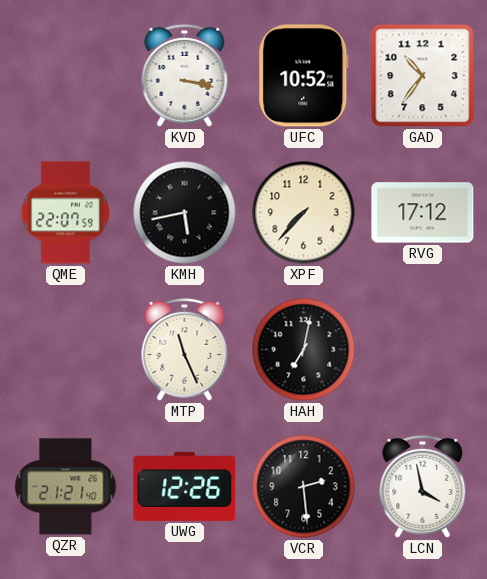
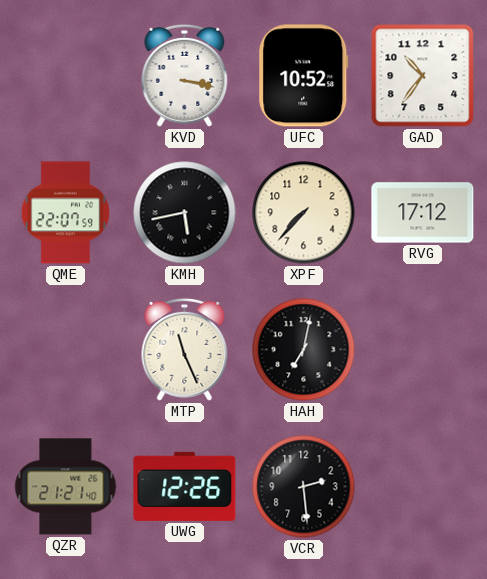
LCN: 3:58 -> none
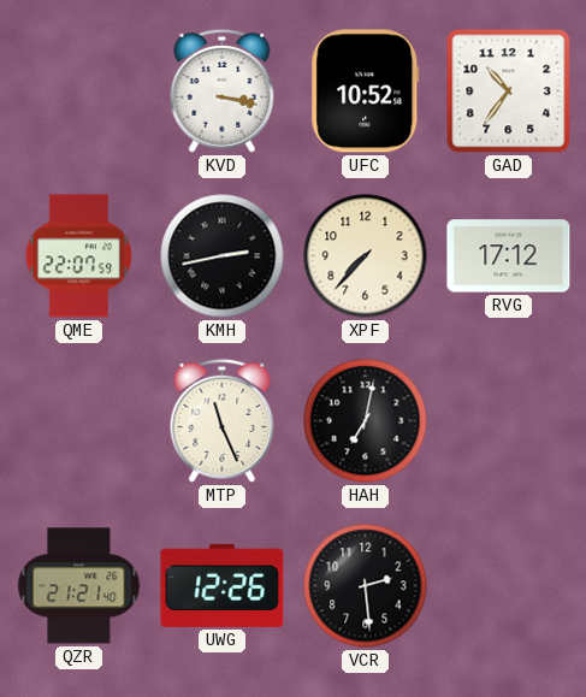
KMH: 5:43 -> 2:43
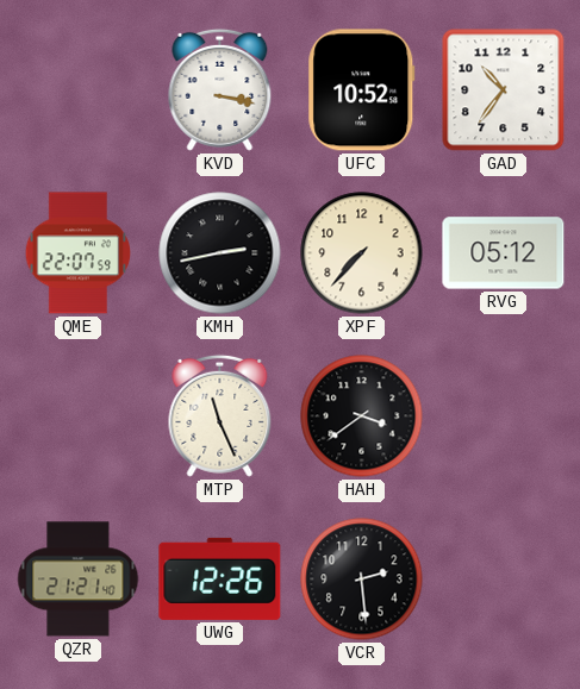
RVG: 17:12 -> 05:12
HAH: 7:02 -> 3:39
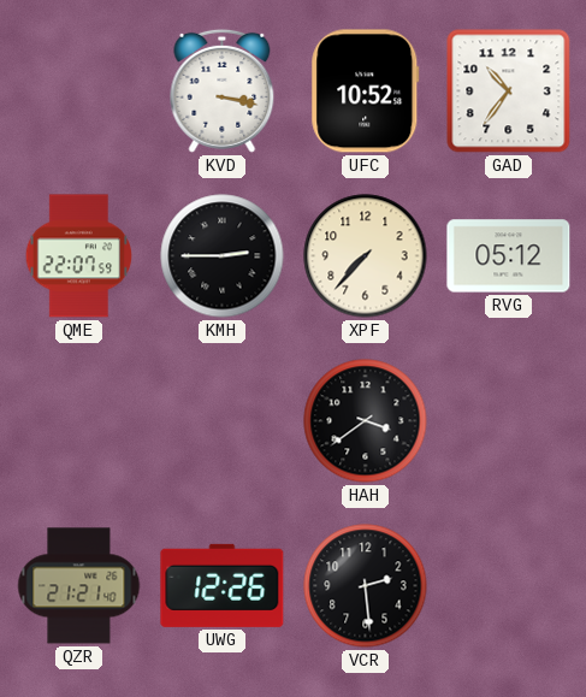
KMH: 2:43 -> 2:45
MTP: 11:26 -> none
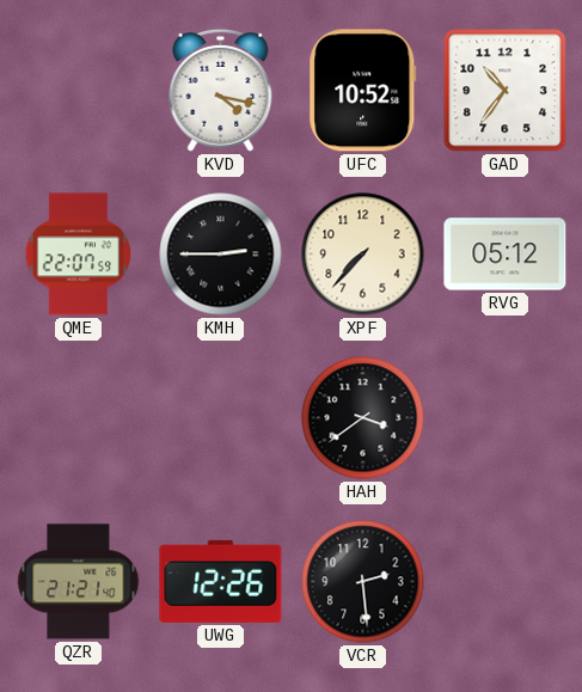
KVD: 3:17 -> 4:17
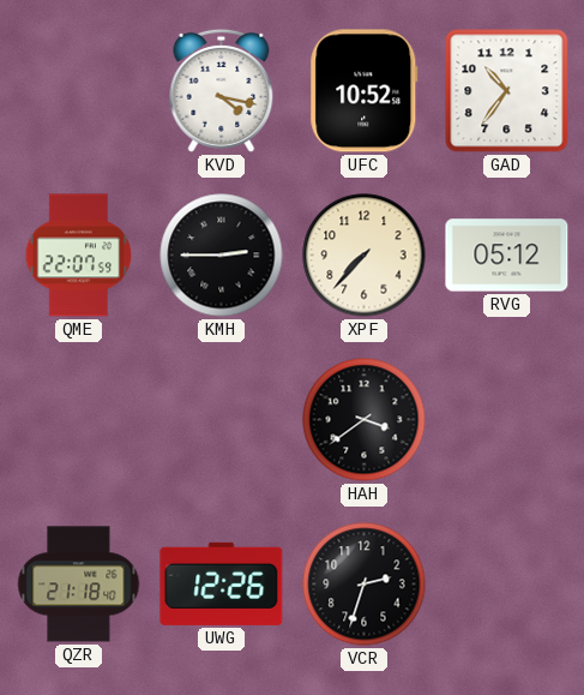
QZR: 21:21 -> 21:18
VCR: 2:29 -> 2:33
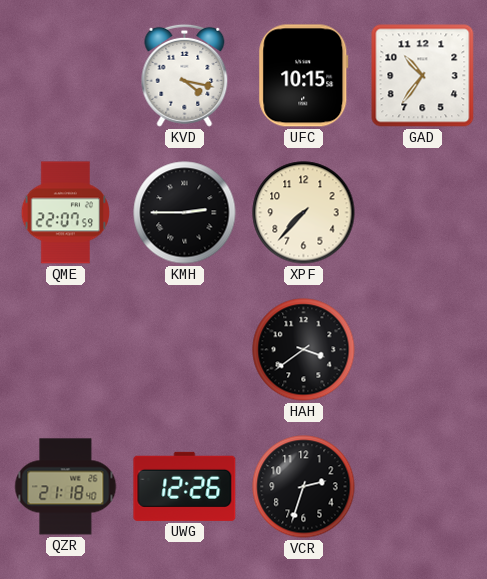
UFC: 10:52 -> 10:15
RVG: 05:12 -> none
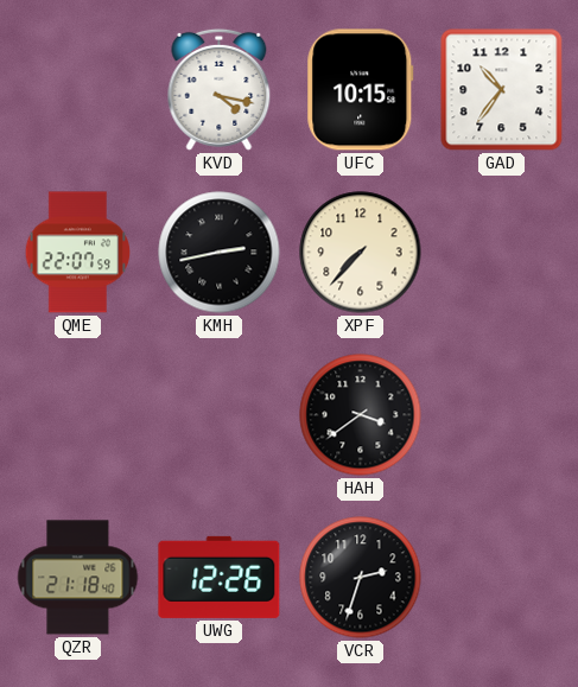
KMH: 2:45 -> 2:43
